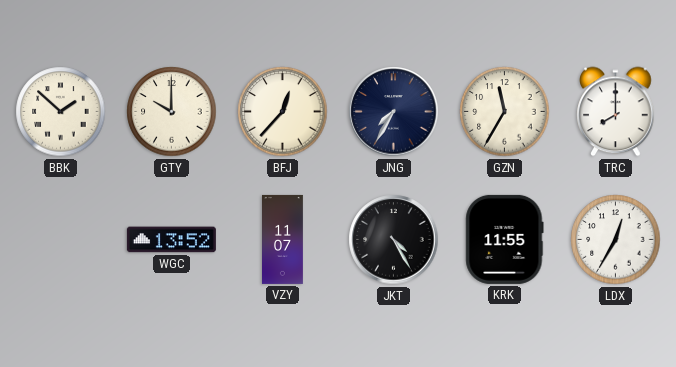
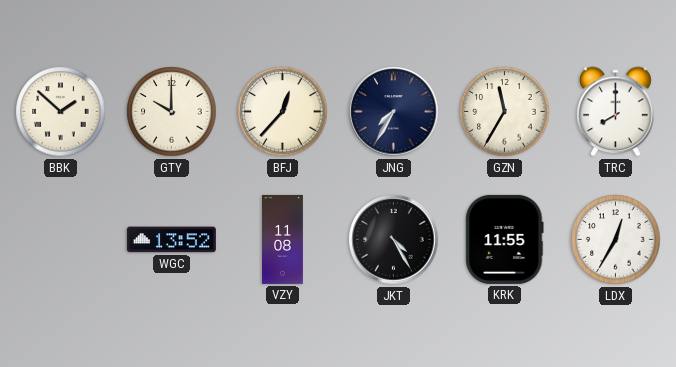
VZY: 11:07 -> 11:08
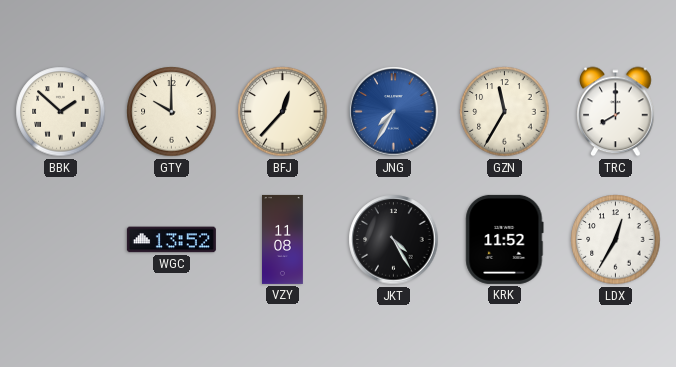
JNG dial: navy -> blue
KRK: 11:55 -> 11:52
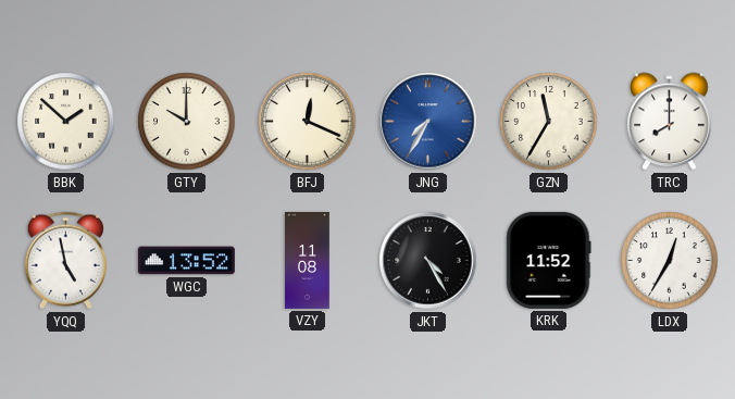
BFJ: 12:37 -> 12:19
YQQ: none -> 4:58
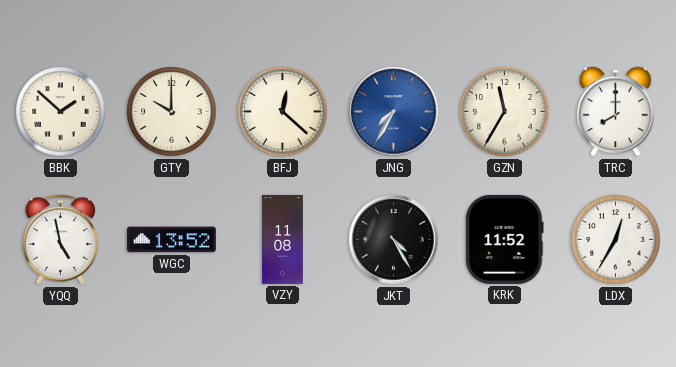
BFJ: 12:19 -> 12:22
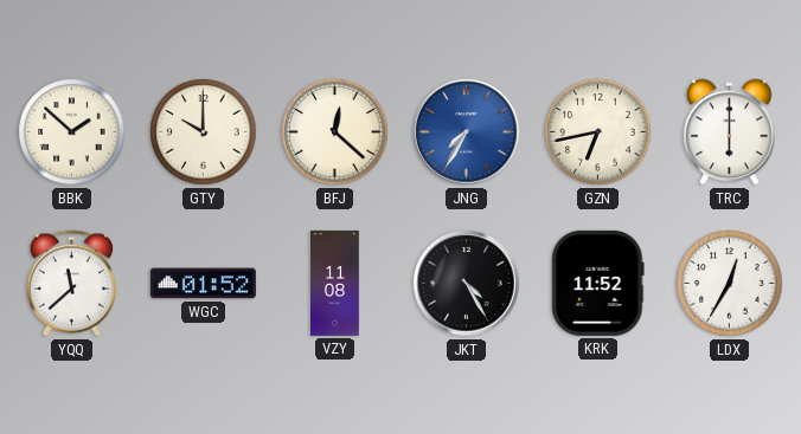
GZN: 11:35 -> 6:43
TRC: 8:00 -> 6:00
YQQ: 4:58 -> 11:38
WGC: 13:52 -> 01:52
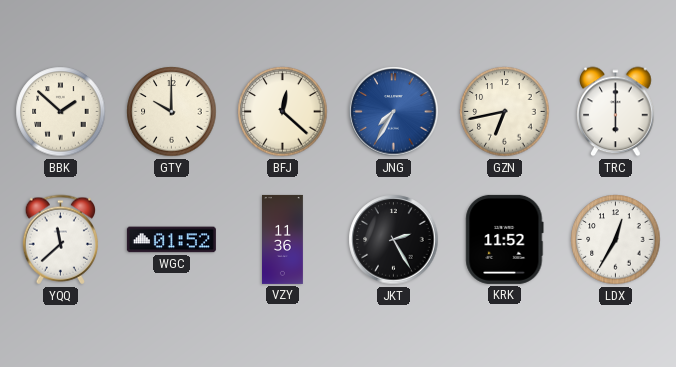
VZY: 11:08 -> 11:36
JKT: 4:25 -> 2:25
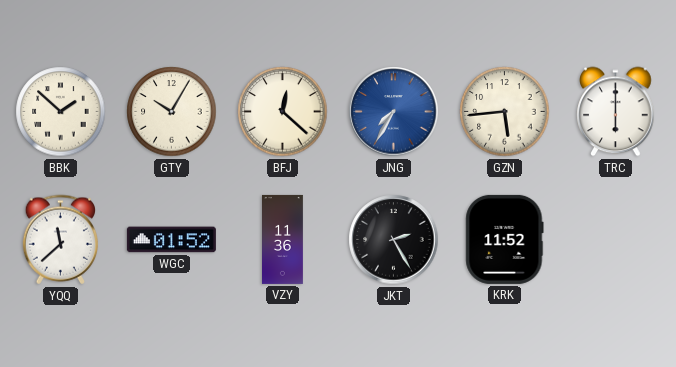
GTY: 10:00 -> 10:05
GZN: 6:43 -> 5:44
LDX: 12:35 -> none
